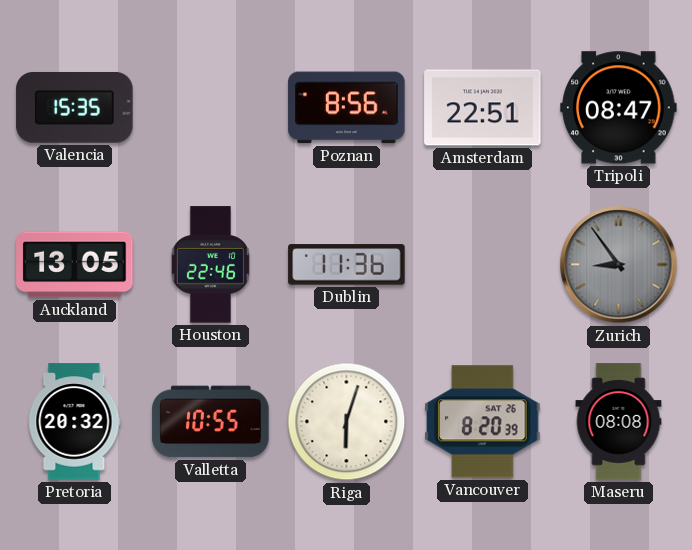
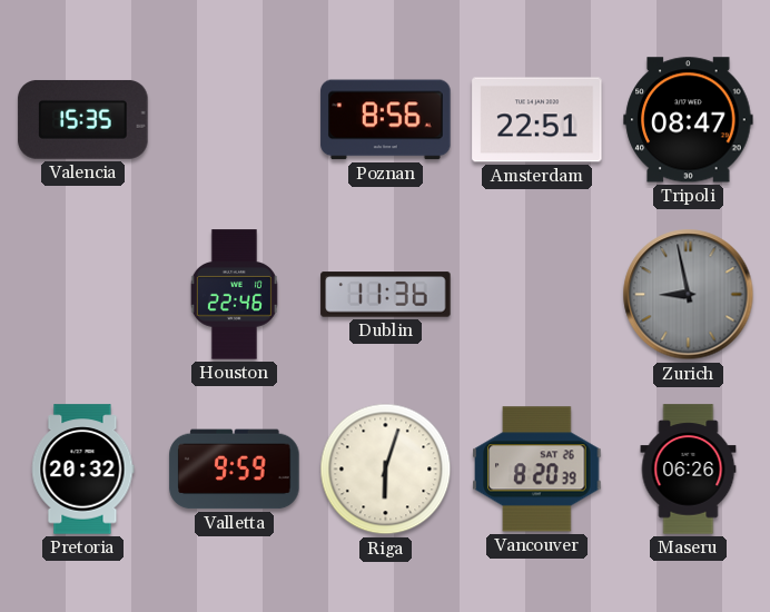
Auckland: 13:05 -> none
Zurich: 8:54 -> 8:58
Valletta: 10:55 -> 9:59
Maseru: 08:08 -> 06:26
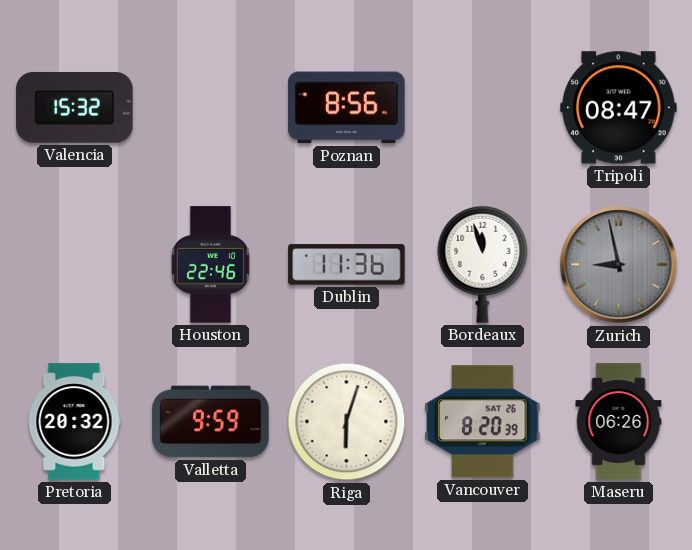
Valencia: 15:35 -> 15:32
Amsterdam: 22:51 -> none
Bordeaux: none -> 11:57
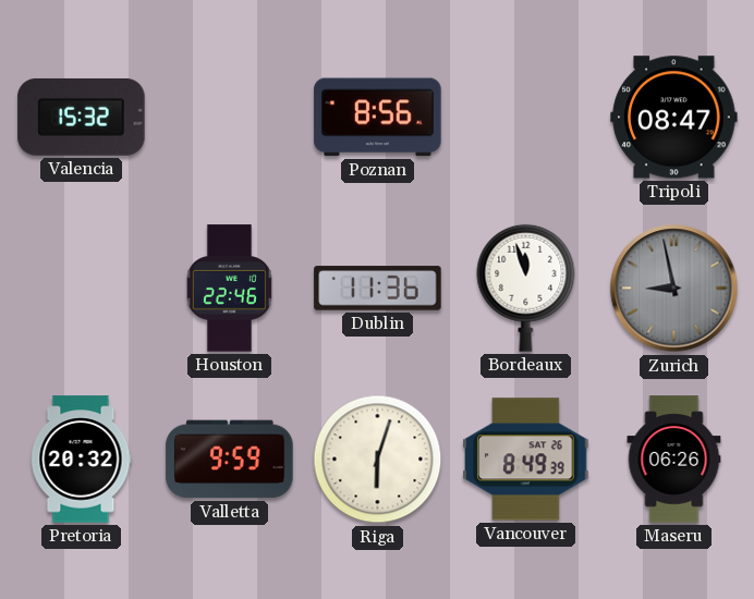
Vancouver: 8:20 -> 8:49
